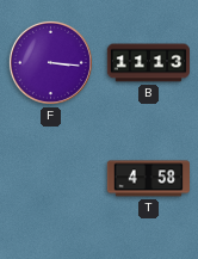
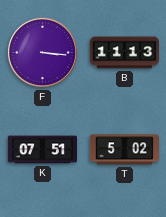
K: none -> 07:51
T: 4:58 -> 5:02
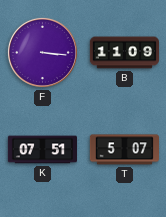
B: 11:13 -> 11:09
T: 5:02 -> 5:07
